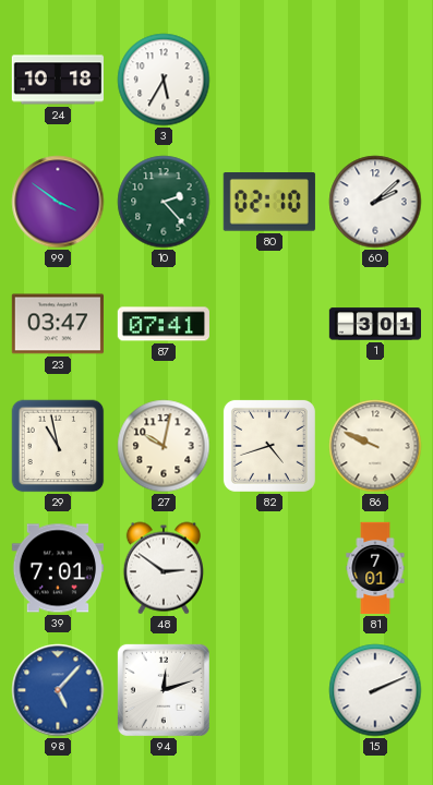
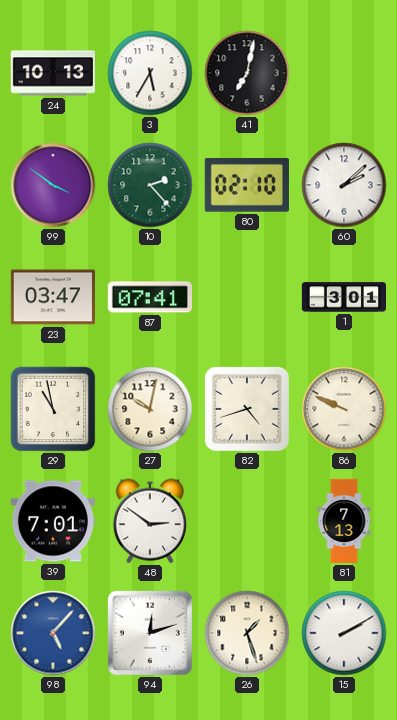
24: 10:18 -> 10:13
41: none -> 7:02
81: 7:01 -> 7:13
26: none -> 1:27
15: 2:11 -> 2:10
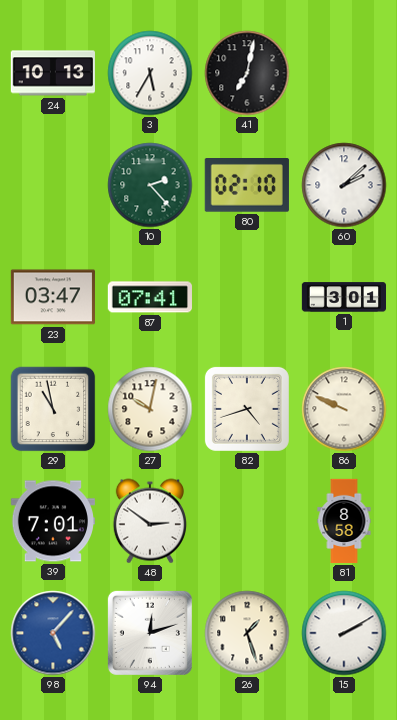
99: 3:51 -> none
81: 7:13 -> 8:58
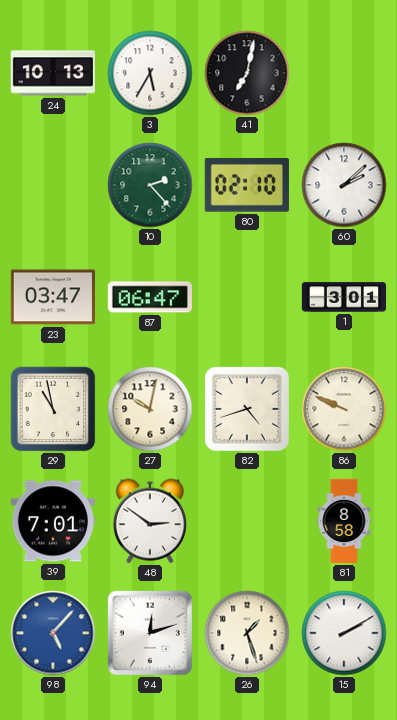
87: 07:41 -> 06:47
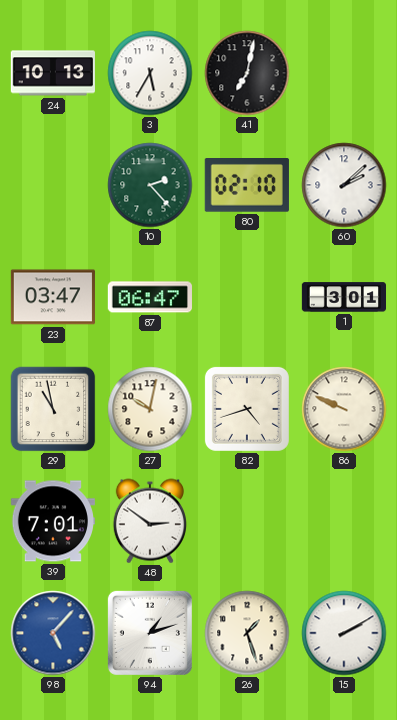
81: 8:58 -> none
94: 12:12 -> 1:12
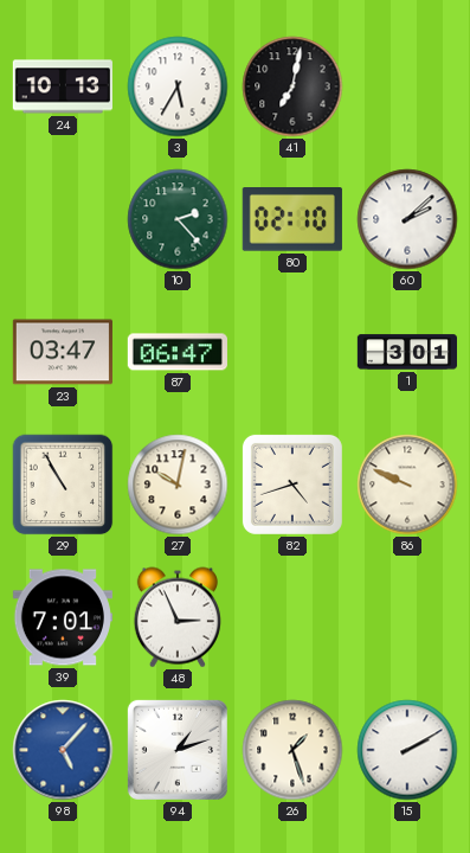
29: 10:58 -> 10:55
48: 2:51 -> 2:56
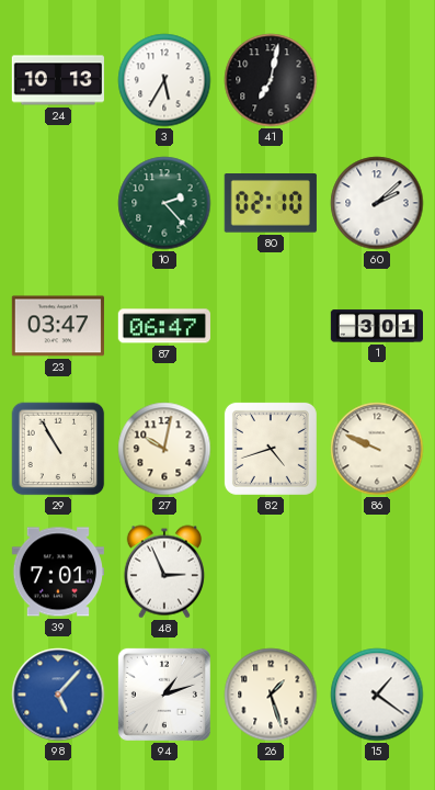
15: 2:10 -> 1:21
